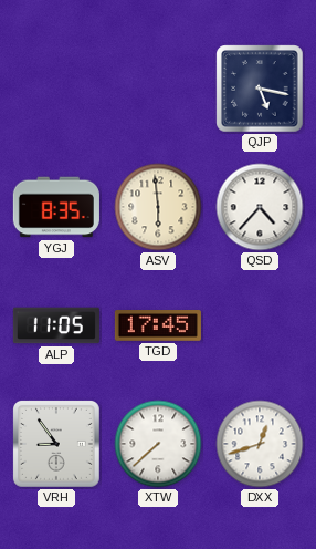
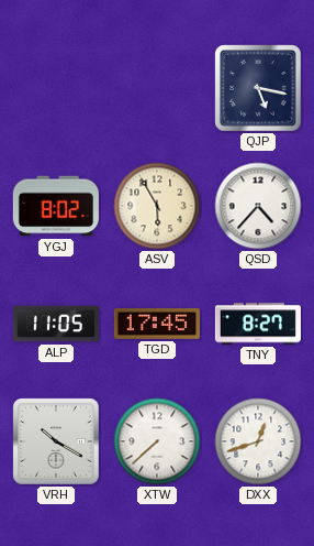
YGJ: 8:35 -> 8:02
ASV: 5:59 -> 5:55
TNY: none -> 8:27
VRH: 8:54 -> 10:20
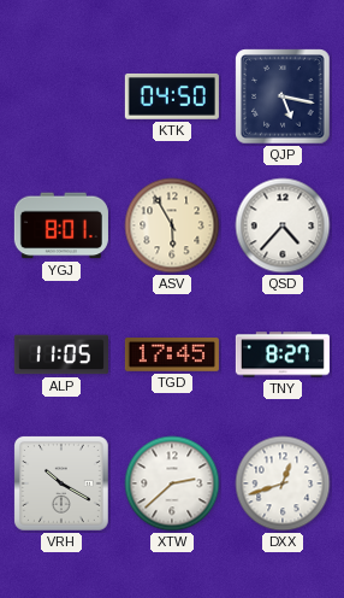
KTK: none -> 04:50
YGJ: 8:02 -> 8:01
XTW: 7:38 -> 2:38
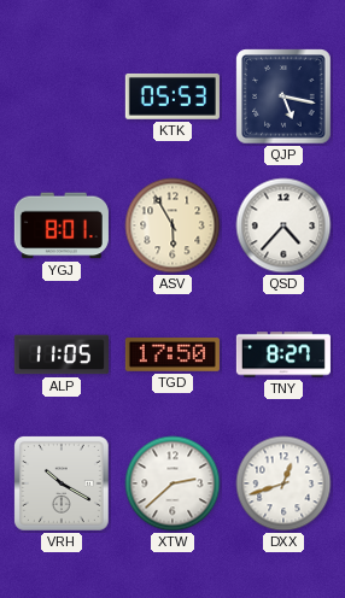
KTK: 04:50 -> 05:53
TGD: 17:45 -> 17:50
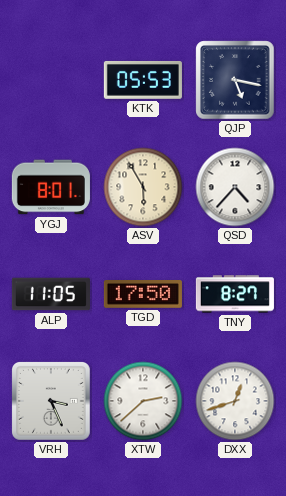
VRH: 10:20 -> 3:26
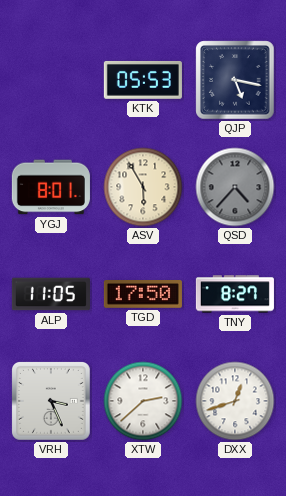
QSD dial: white -> grey
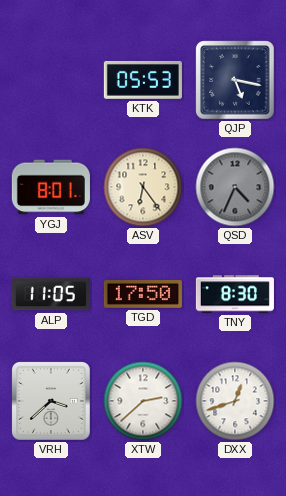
ASV: 5:55 -> 6:24
QSD: 4:37 -> 4:34
TNY: 8:27 -> 8:30
VRH: 3:26 -> 3:38
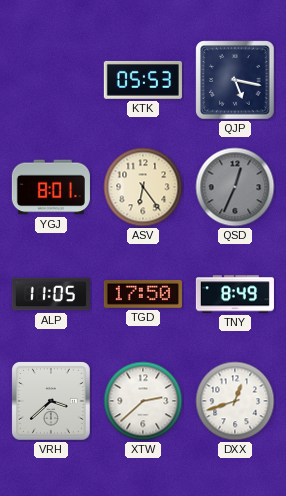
QSD: 4:34 -> 12:34
TNY: 8:30 -> 8:49
